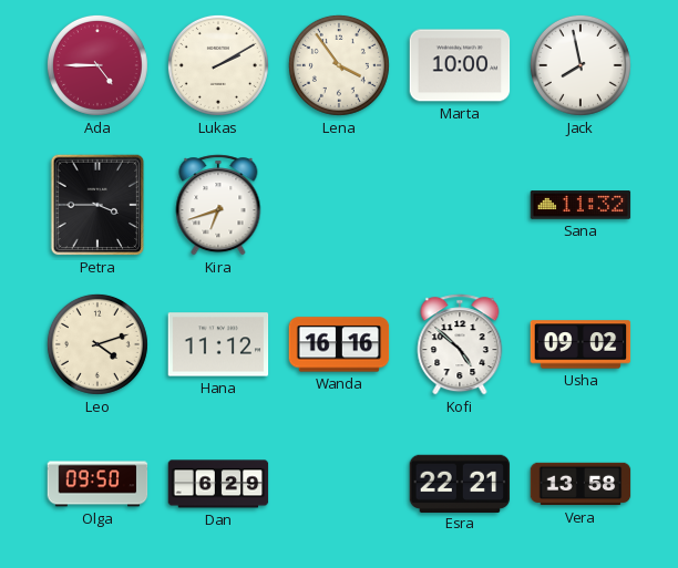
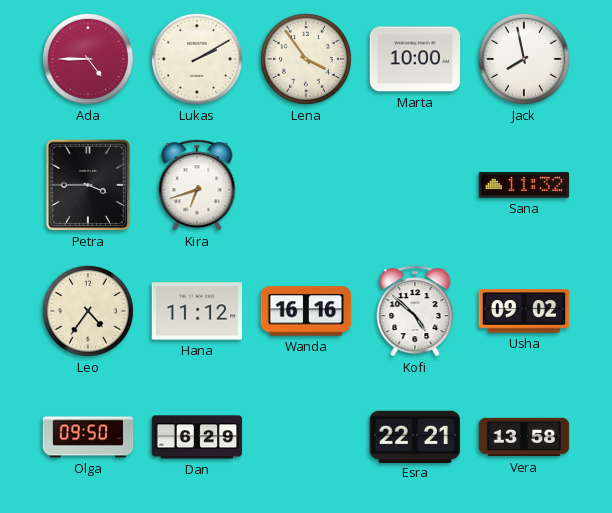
Leo: 4:12 -> 4:36
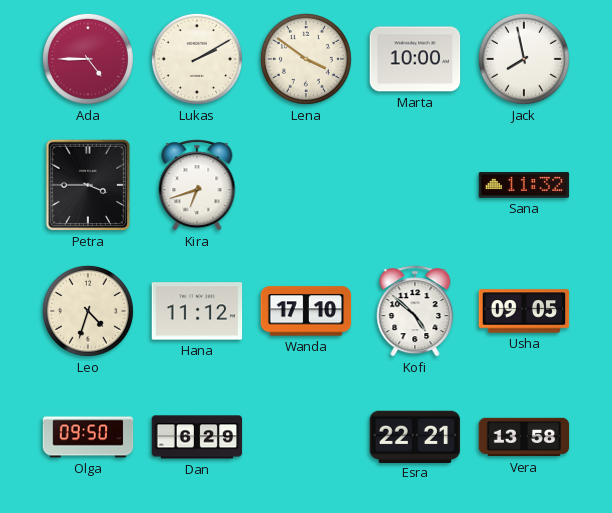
Lena: 3:54 -> 3:51
Leo: 4:36 -> 4:33
Wanda: 16:16 -> 17:10
Usha: 09:02 -> 09:05
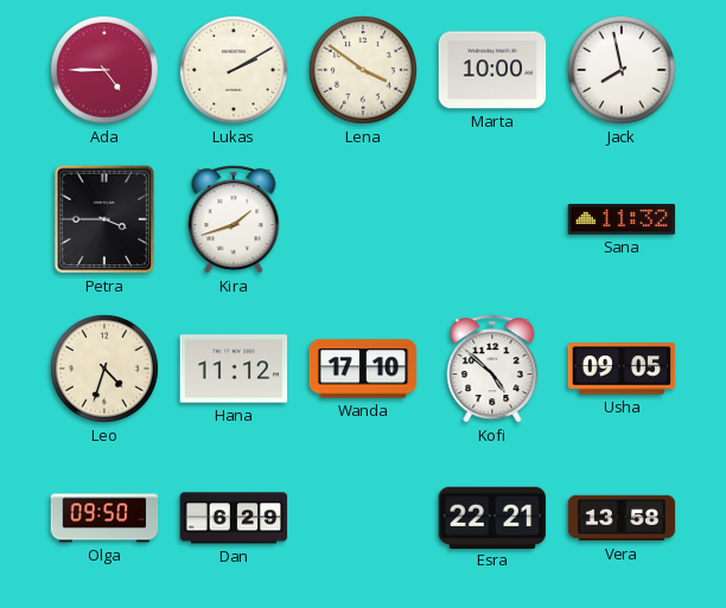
Kira: 6:42 -> 1:42
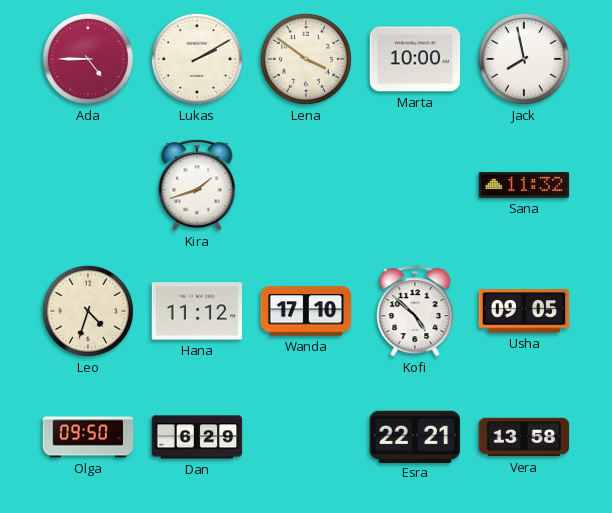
Petra: 3:45 -> none
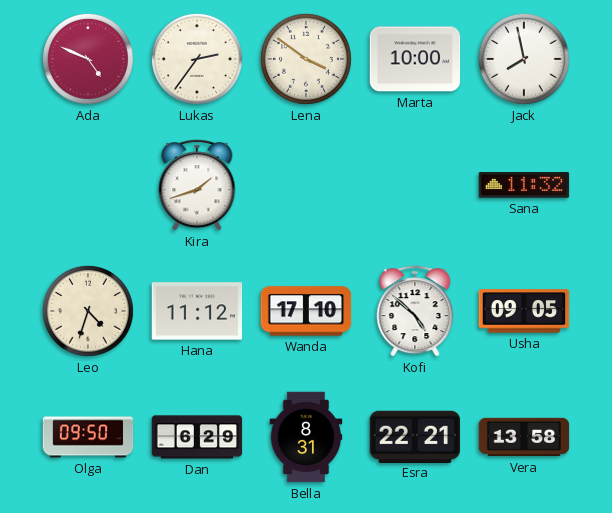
Ada: 4:45 -> 4:49
Lukas: 2:10 -> 2:36
Bella: none -> 8:31
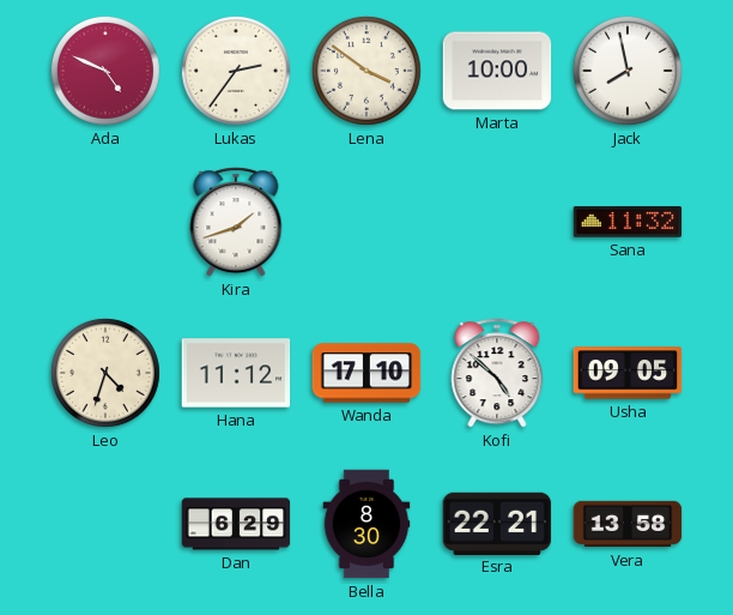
Olga: 09:50 -> none
Bella: 8:31 -> 8:30
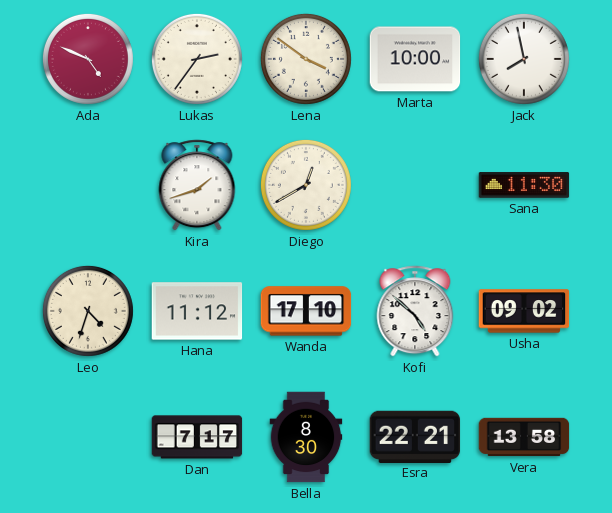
Diego: none -> 12:40
Sana: 11:32 -> 11:30
Usha: 09:05 -> 09:02
Dan: 6:29 -> 7:17
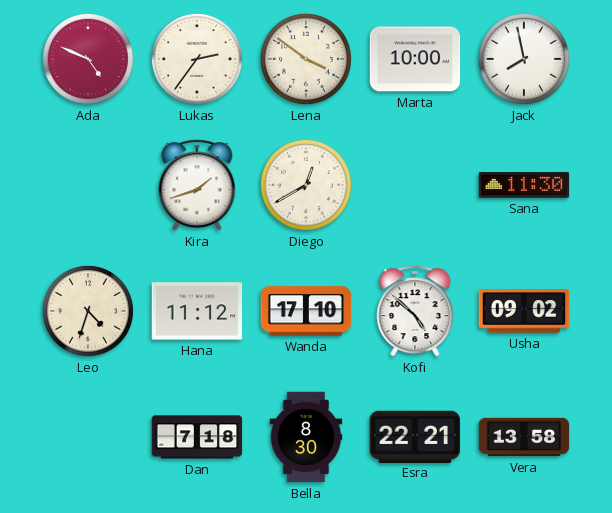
Dan: 7:17 -> 7:18
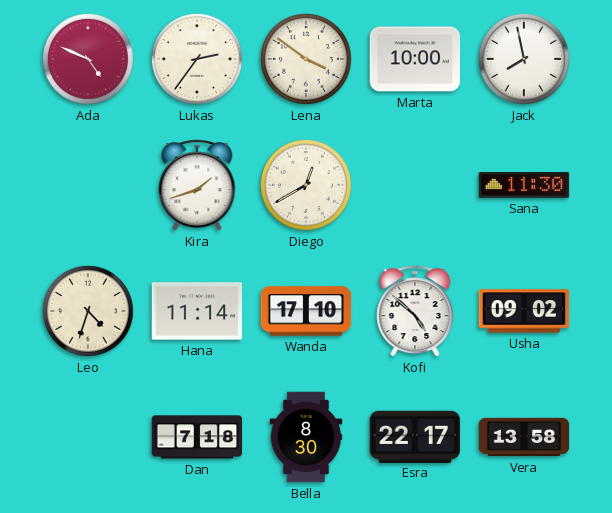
Hana: 11:12 -> 11:14
Esra: 22:21 -> 22:17
